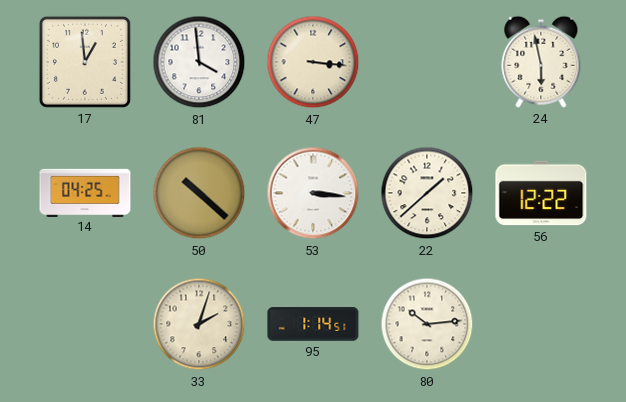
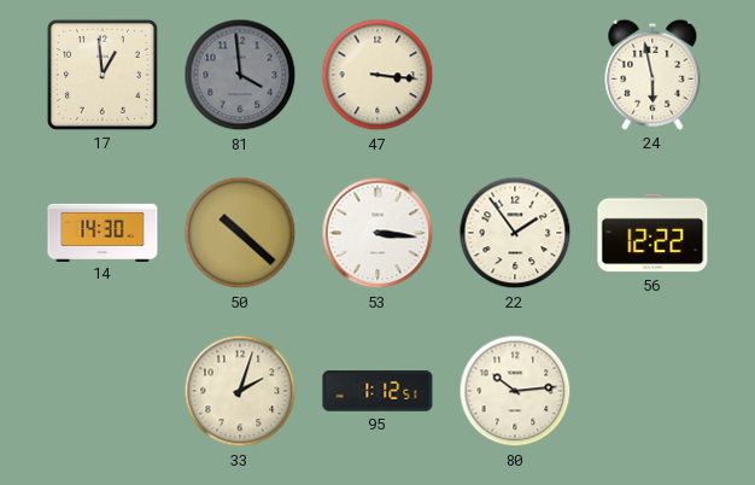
81 dial: white -> grey
14: 04:25 -> 14:30
22: 1:38 -> 1:54
95: 1:14 -> 1:12
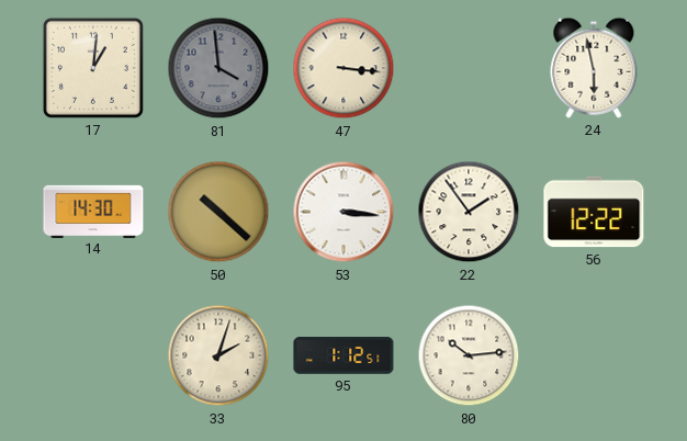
17: 12:59 -> 1:01
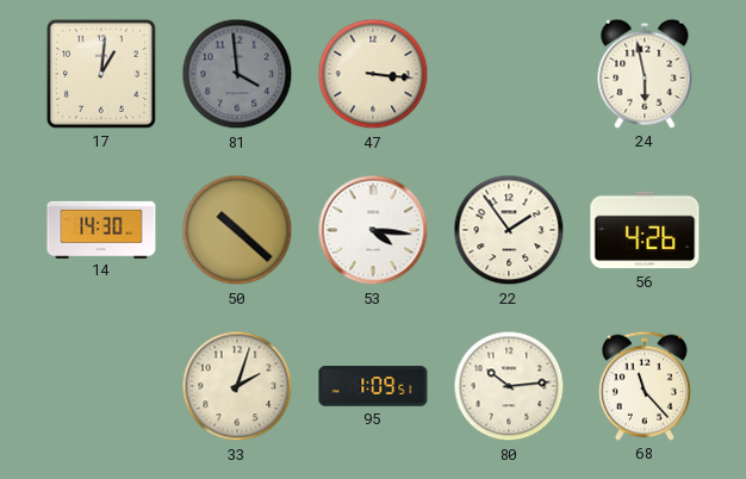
53: 3:16 -> 4:16
56: 12:22 -> 4:26
95: 1:12 -> 1:09
68: none -> 11:23
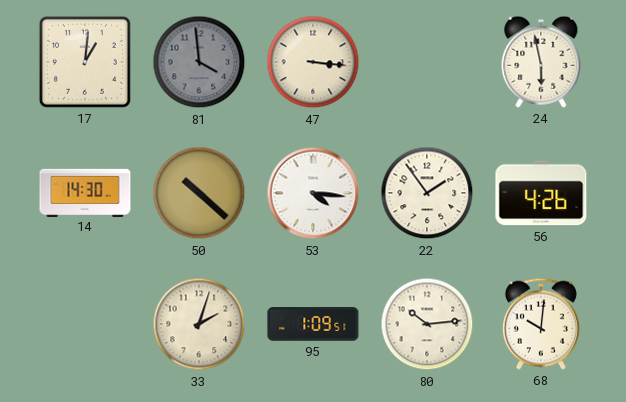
68: 11:23 -> 10:01
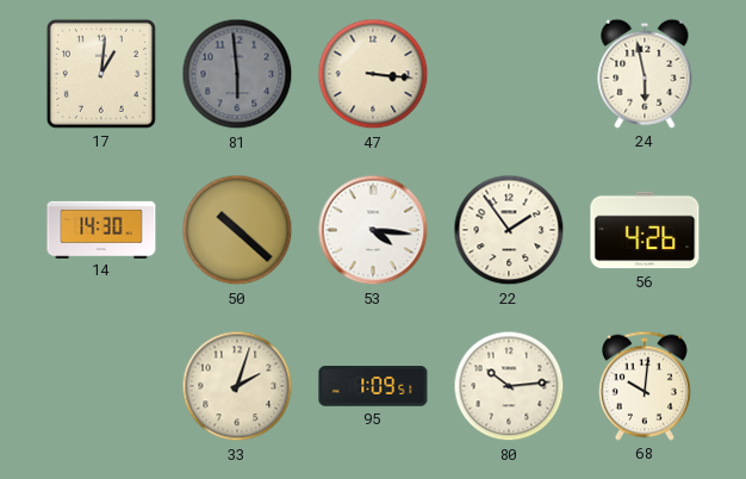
81: 3:59 -> 5:59
